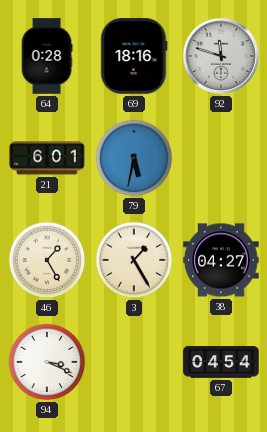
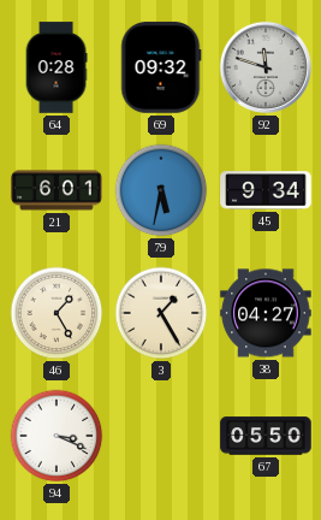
69: 18:16 -> 09:32
45: none -> 9:34
67: 04:54 -> 05:50
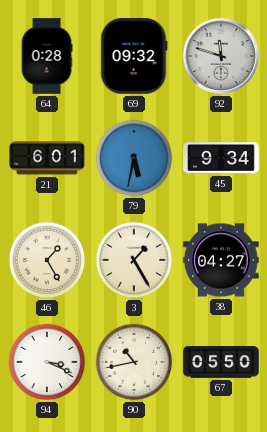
90: none -> 10:43
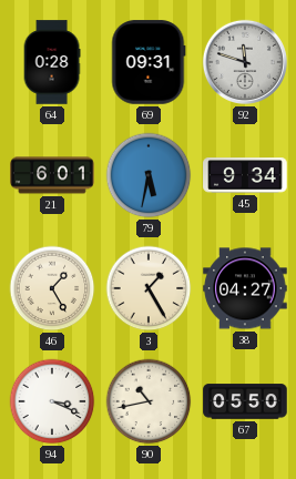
69: 09:32 -> 09:31
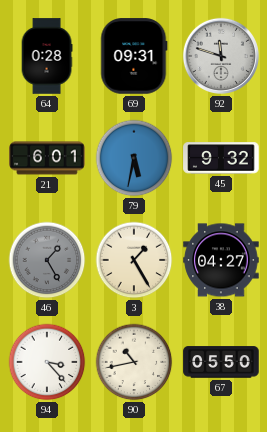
45: 9:34 -> 9:32
46 dial: cream -> grey
94: 3:19 -> 3:23
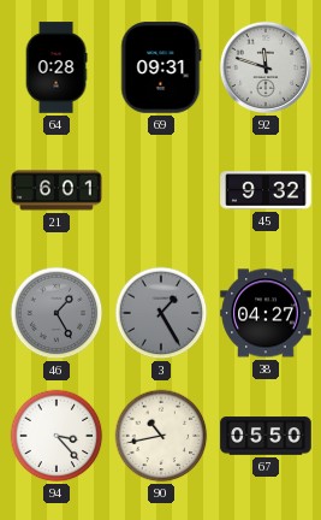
79: 5:32 -> none
3 dial: cream -> grey
